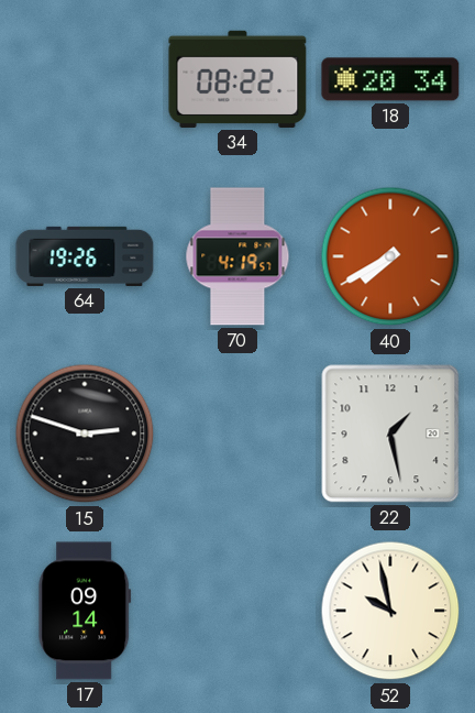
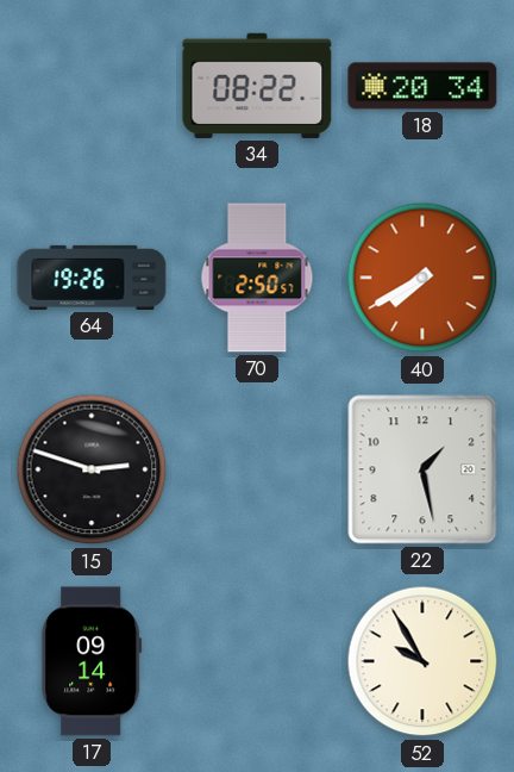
70: 4:19 -> 2:50
52: 9:58 -> 9:55
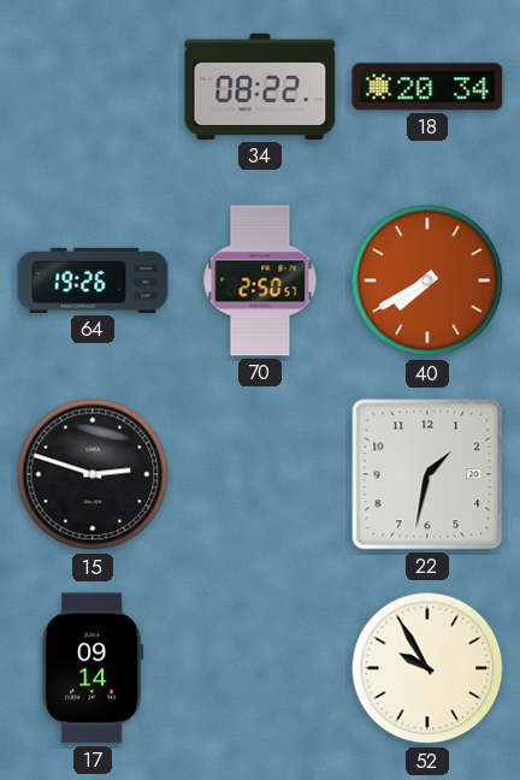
22: 1:28 -> 1:32
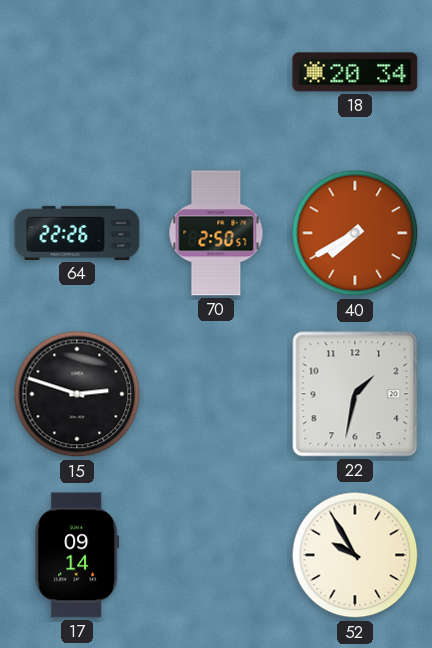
34: 08:22 -> none
64: 19:26 -> 22:26
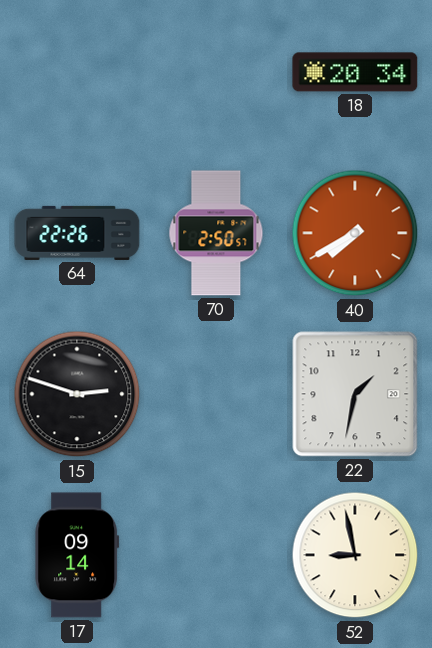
52: 9:55 -> 8:58
